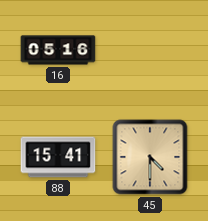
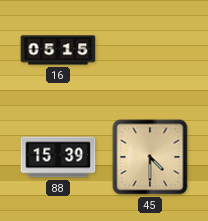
16: 05:16 -> 05:15
88: 15:41 -> 15:39
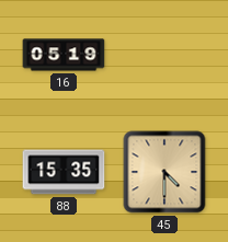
16: 05:15 -> 05:19
88: 15:39 -> 15:35
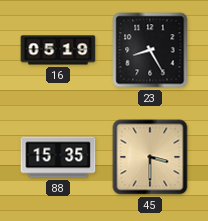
23: none -> 8:25
45: 4:30 -> 3:30
